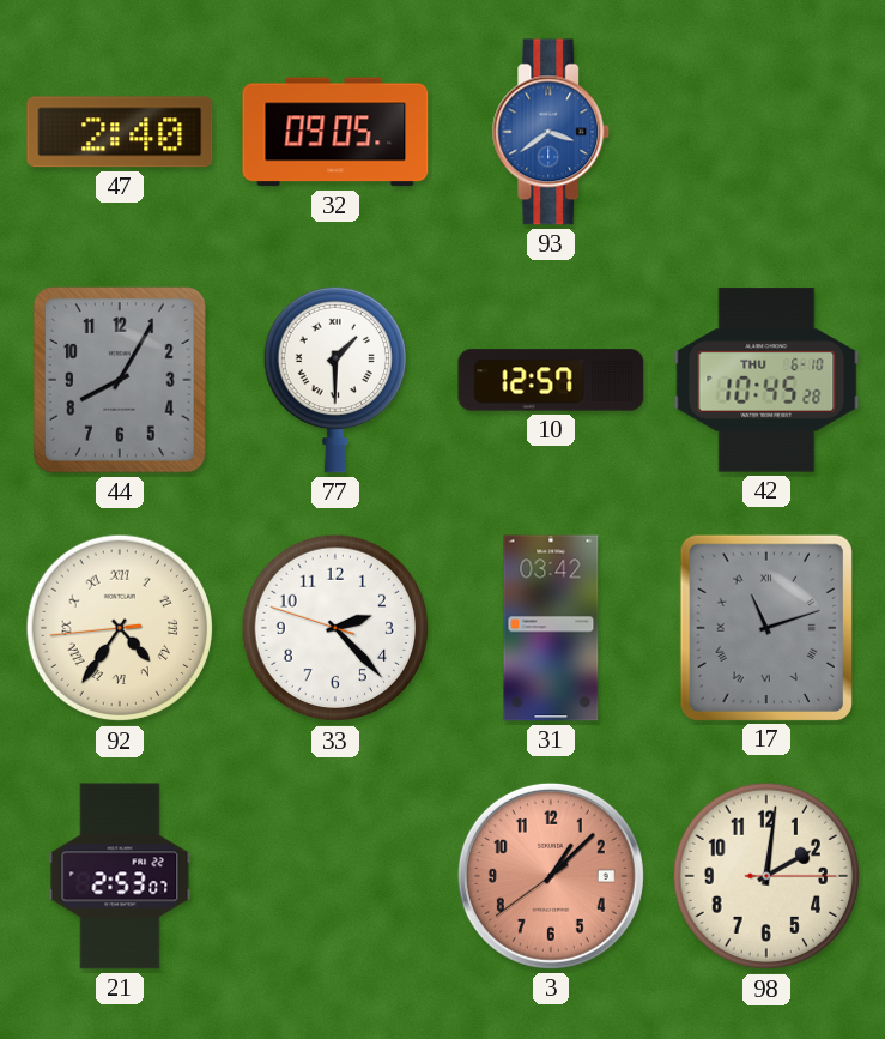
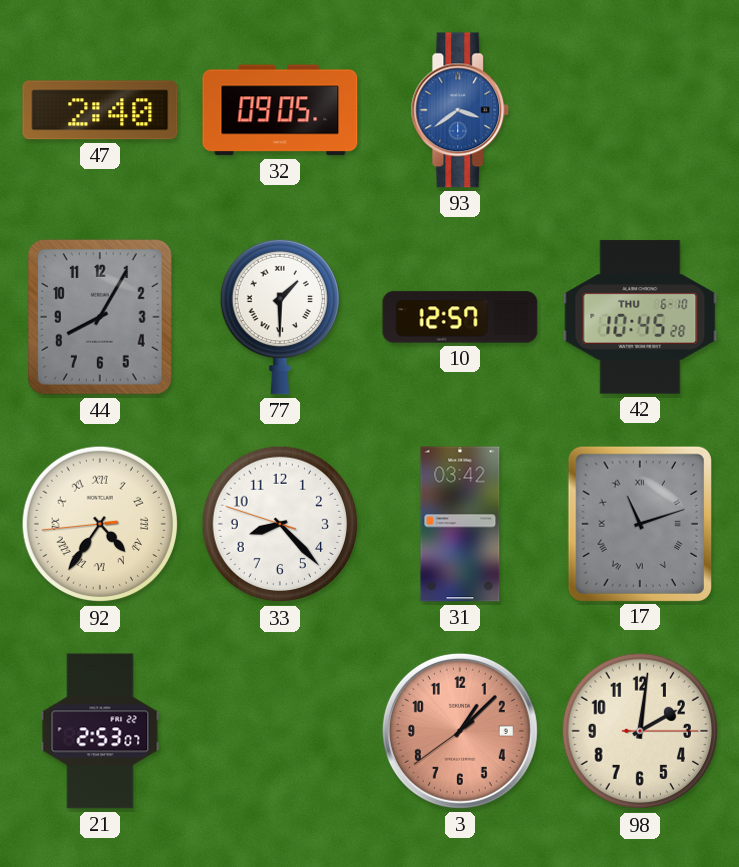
33: 2:22 -> 8:22
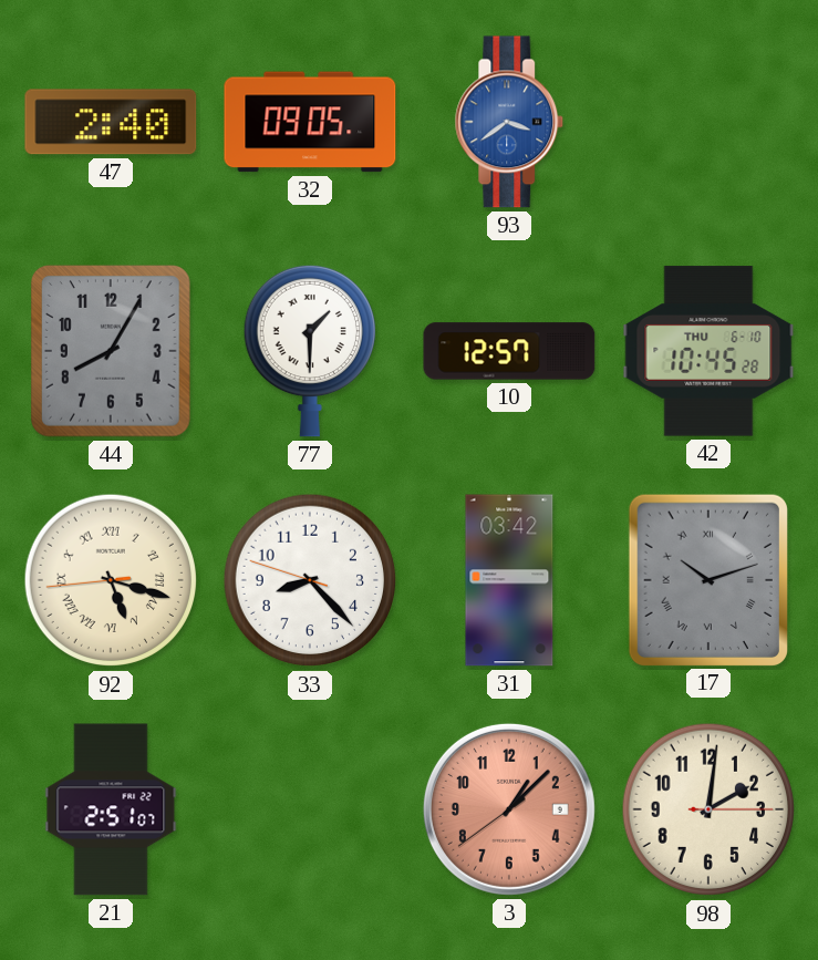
92: 4:35 -> 5:17
17: 11:12 -> 10:12
21: 2:53 -> 2:51
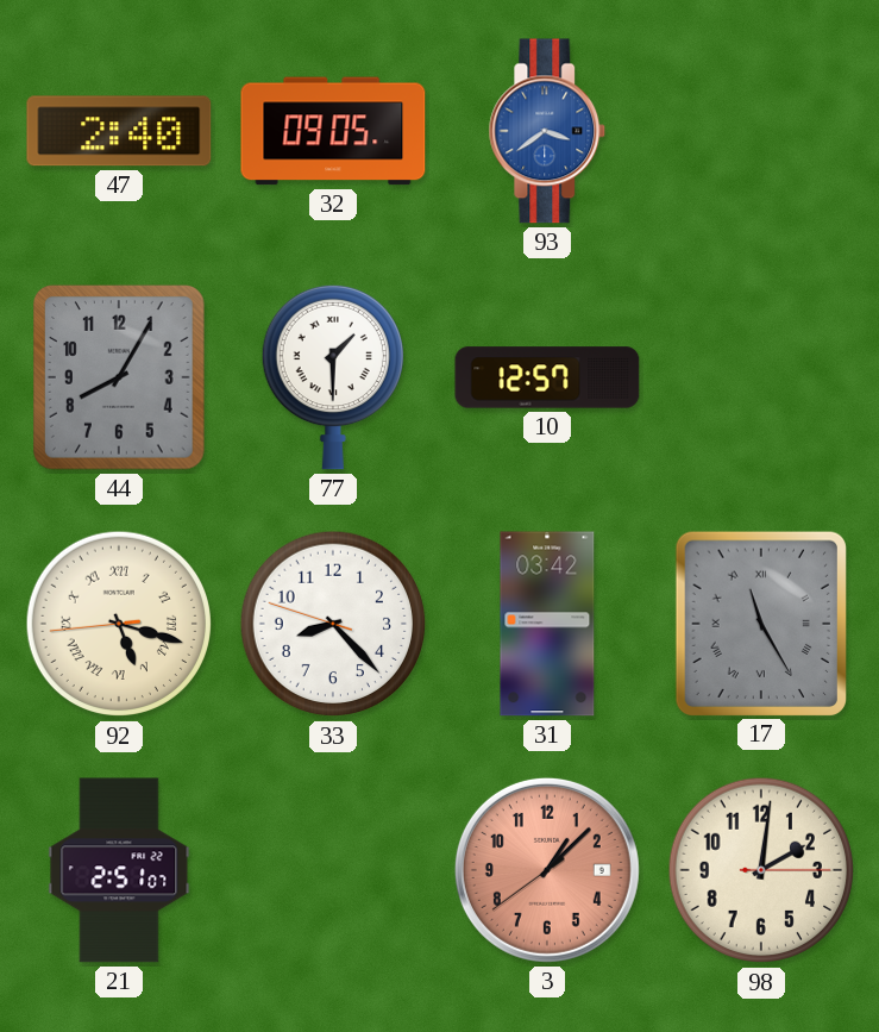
42: 10:45 -> none
17: 10:12 -> 11:25
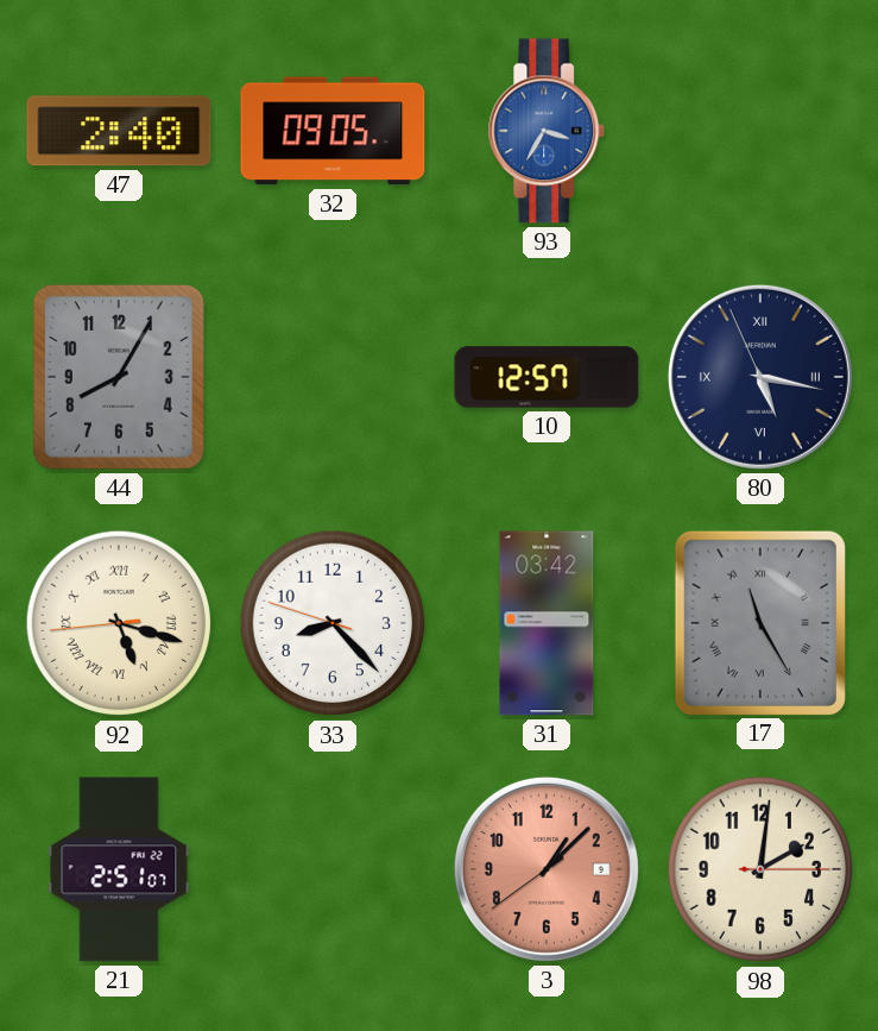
93: 3:39 -> 3:35
77: 1:30 -> none
80: none -> 5:16
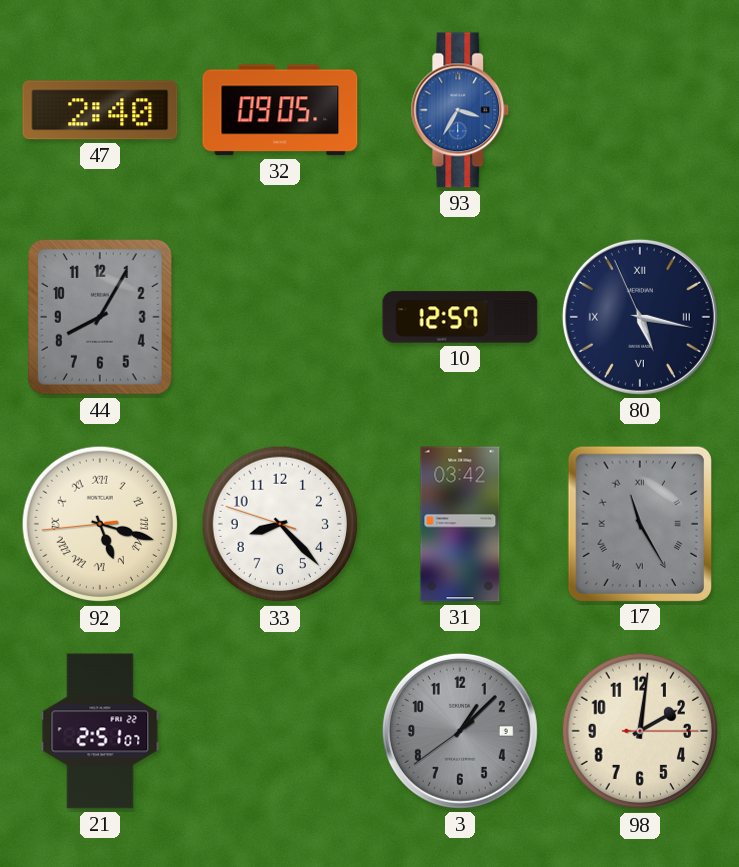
3 dial: salmon -> grey
